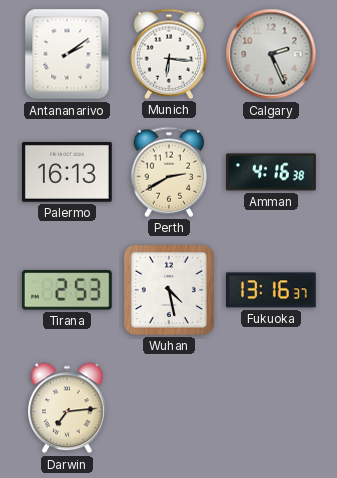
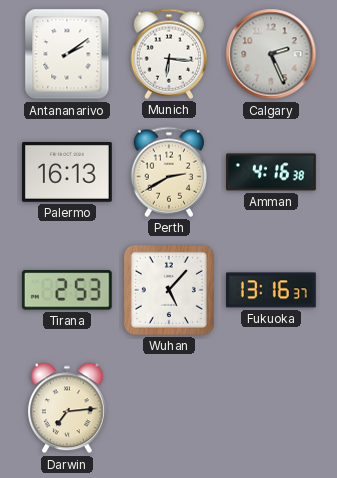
Wuhan: 4:28 -> 5:07
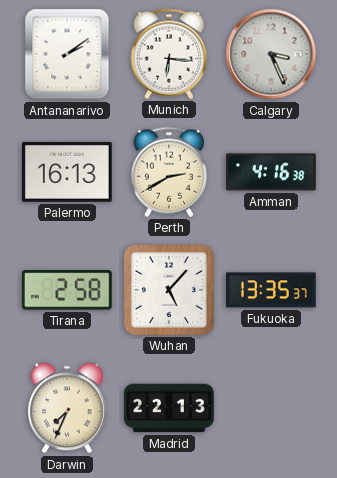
Calgary: 2:26 -> 3:26
Tirana: 2:53 -> 2:58
Fukuoka: 13:16 -> 13:35
Darwin: 7:14 -> 7:34
Madrid: none -> 22:13
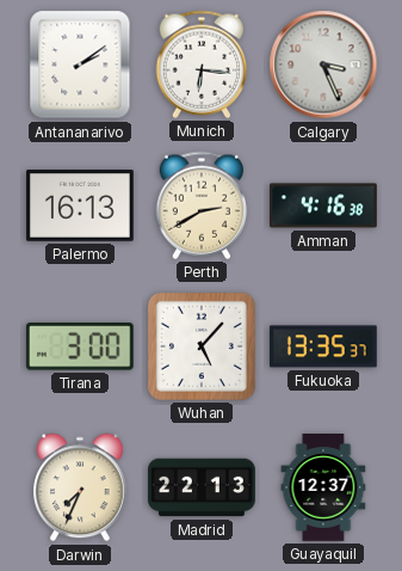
Tirana: 2:58 -> 3:00
Guayaquil: none -> 12:37
